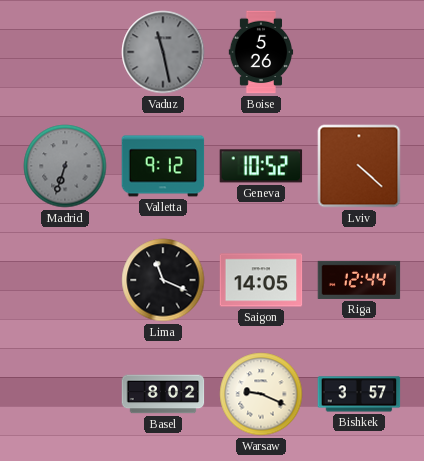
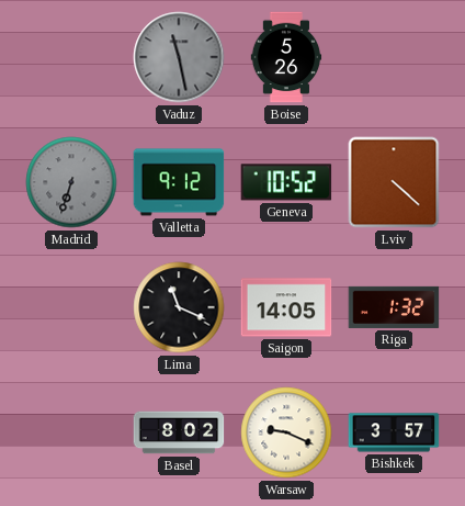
Riga: 12:44 -> 1:32
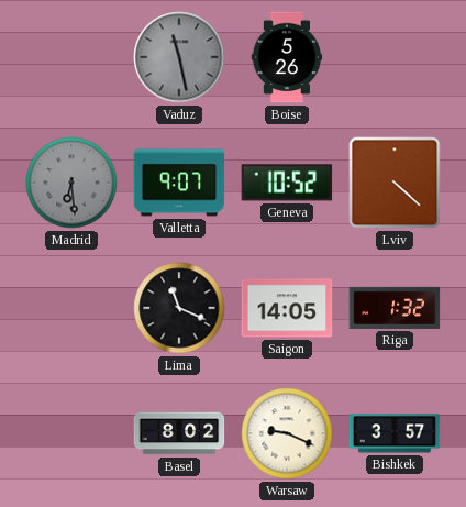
Madrid: 6:33 -> 6:29
Valletta: 9:12 -> 9:07
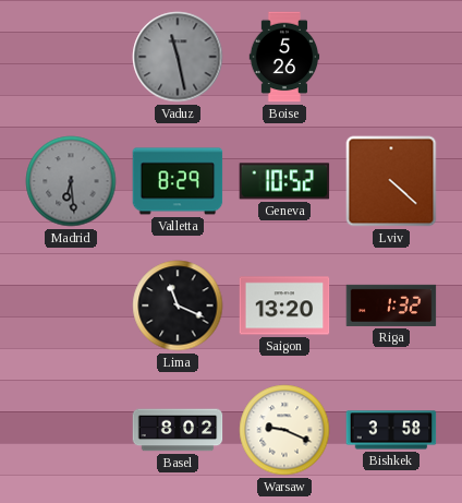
Valletta: 9:07 -> 8:29
Saigon: 14:05 -> 13:20
Bishkek: 3:57 -> 3:58
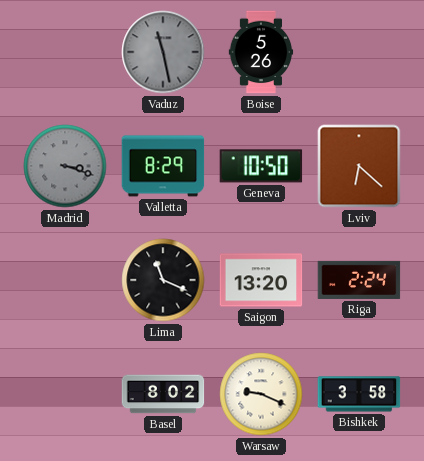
Madrid: 6:29 -> 3:18
Geneva: 10:52 -> 10:50
Lviv: 4:22 -> 6:22
Riga: 1:32 -> 2:24
